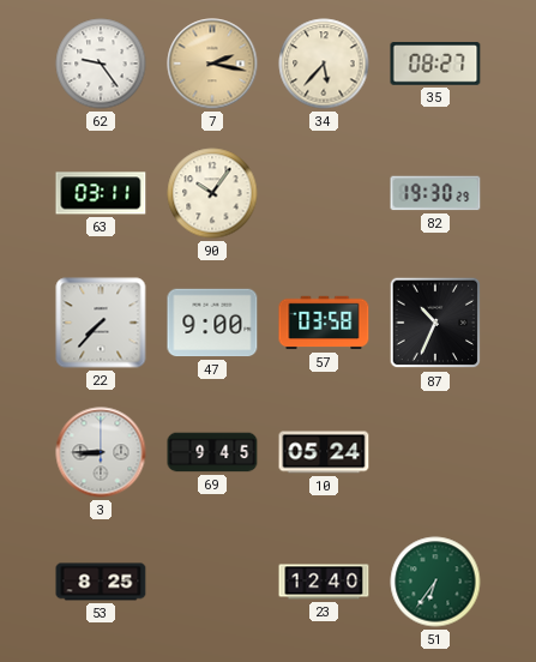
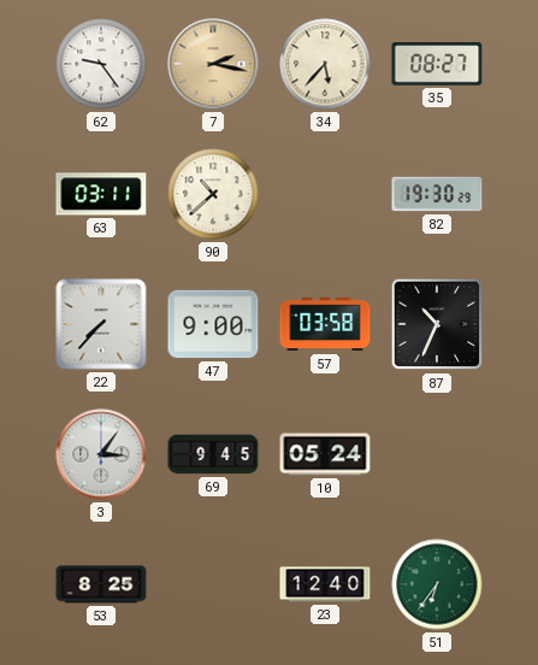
90: 10:06 -> 10:38
3: 8:45 -> 3:06
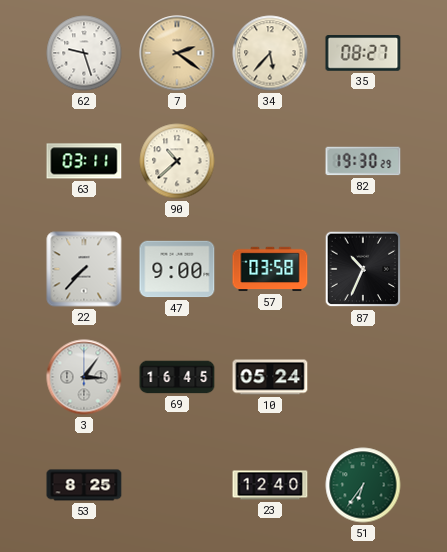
62: 9:24 -> 9:27
7: 2:17 -> 2:21
69: 9:45 -> 16:45
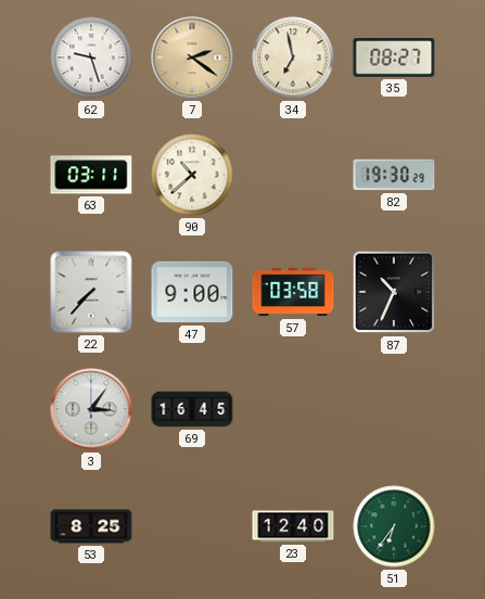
34: 5:37 -> 6:58
10: 05:24 -> none
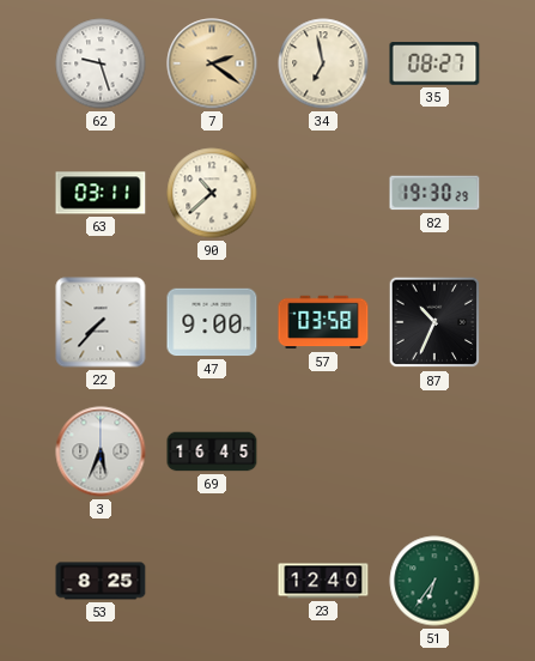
3: 3:06 -> 5:34
